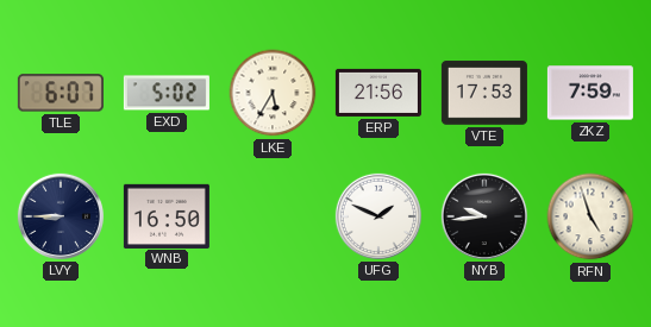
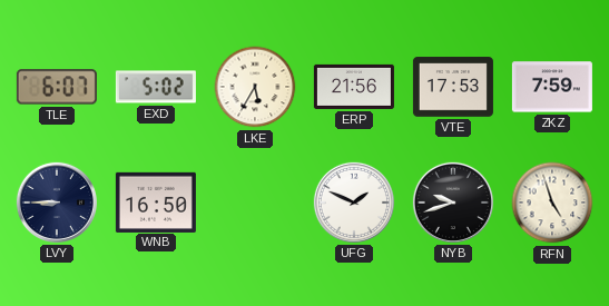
NYB: 9:44 -> 9:42
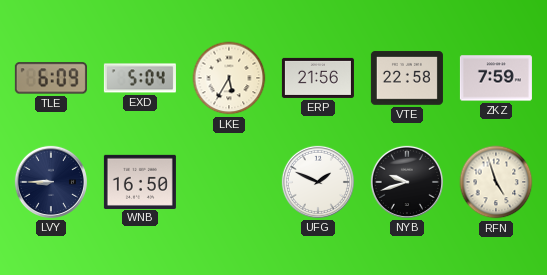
TLE: 6:07 -> 6:09
EXD: 5:02 -> 5:04
VTE: 17:53 -> 22:58
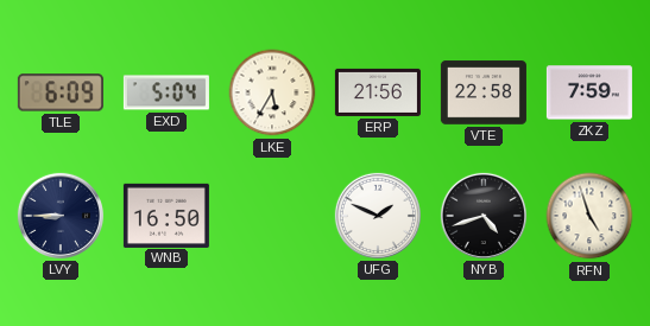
NYB: 9:42 -> 4:42
